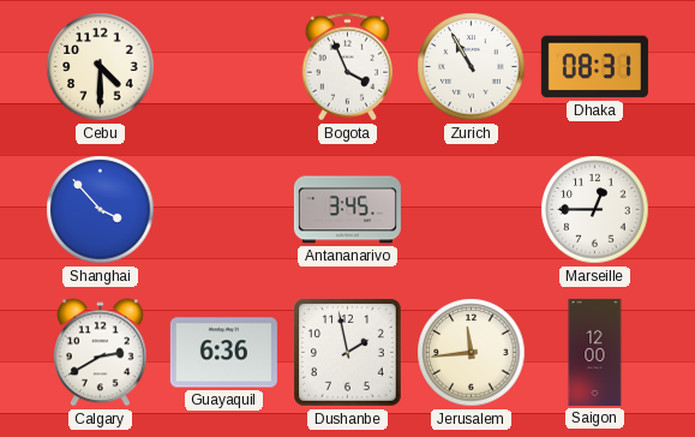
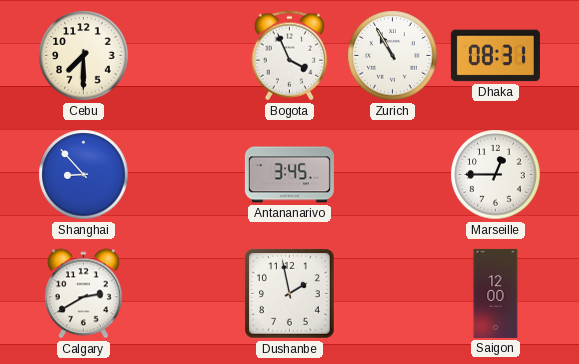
Cebu: 4:30 -> 7:30
Shanghai: 3:53 -> 8:53
Guayaquil: 6:36 -> none
Jerusalem: 11:44 -> none
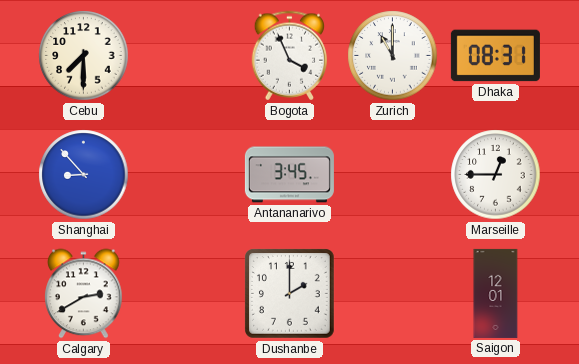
Zurich: 10:55 -> 11:00
Dushanbe: 1:58 -> 2:00
Saigon: 12:00 -> 12:01
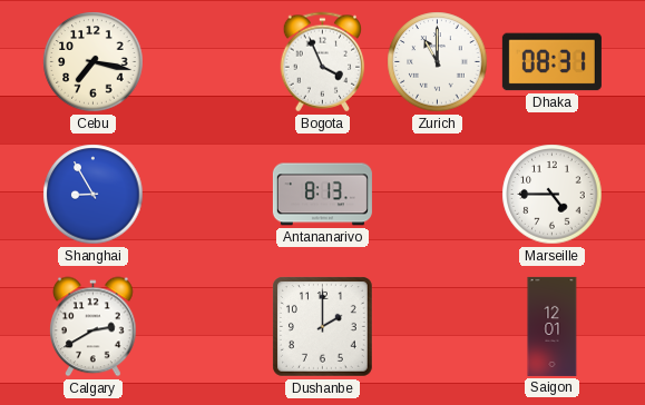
Cebu: 7:30 -> 7:17
Shanghai: 8:53 -> 8:55
Antananarivo: 3:45 -> 8:13
Marseille: 12:45 -> 4:45
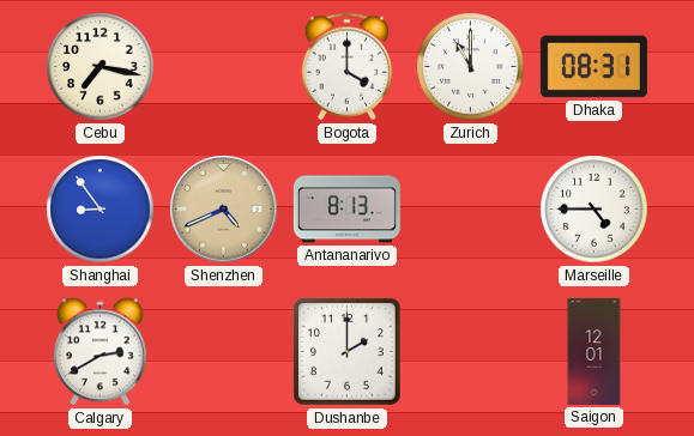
Bogota: 3:56 -> 4:00
Shanghai: 8:55 -> 8:54
Shenzhen: none -> 4:41
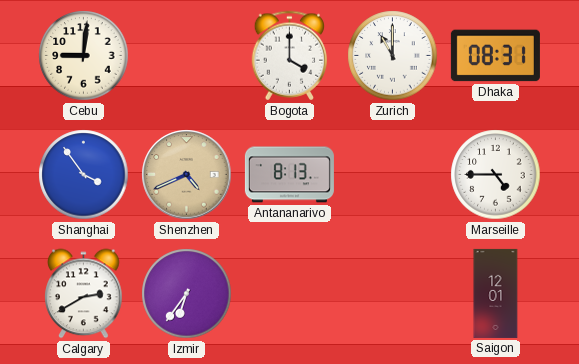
Cebu: 7:17 -> 9:01
Shanghai: 8:54 -> 3:54
Izmir: none -> 6:36
Dushanbe: 2:00 -> none
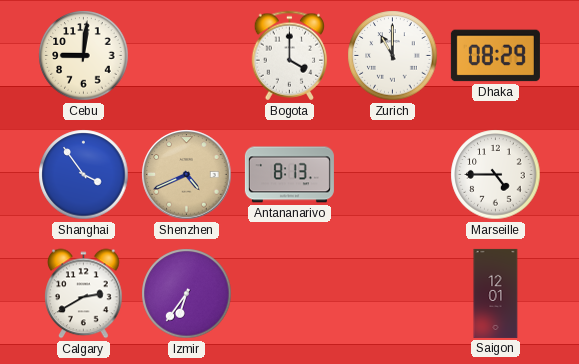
Dhaka: 08:31 -> 08:29
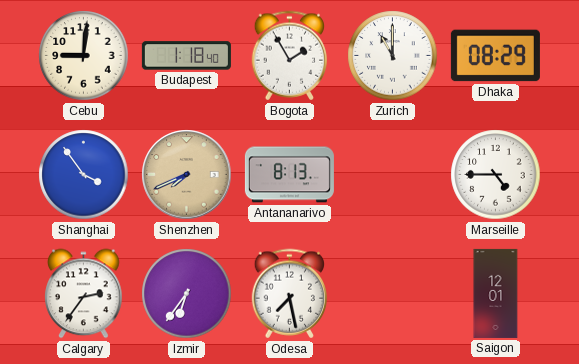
Budapest: none -> 1:18
Bogota: 4:00 -> 1:55
Shenzhen: 4:41 -> 7:41
Calgary: 2:40 -> 2:36
Odesa: none -> 7:28
